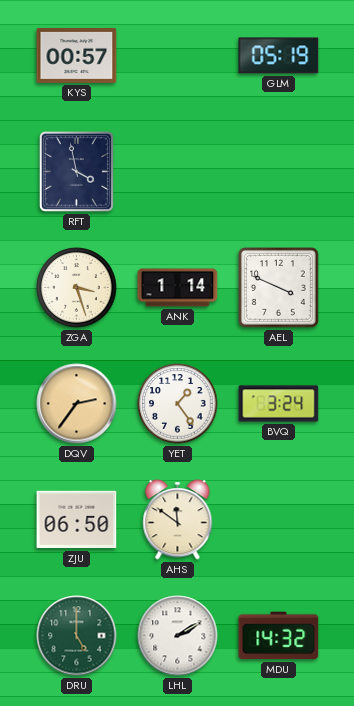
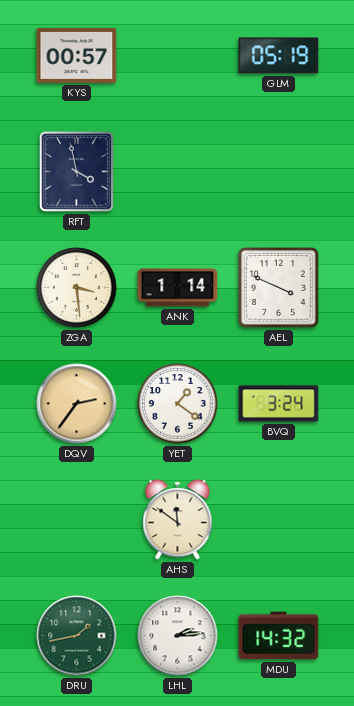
ZGA: 3:27 -> 3:29
YET: 1:24 -> 1:21
ZJU: 06:50 -> none
DRU: 5:00 -> 1:43
LHL: 2:10 -> 2:14
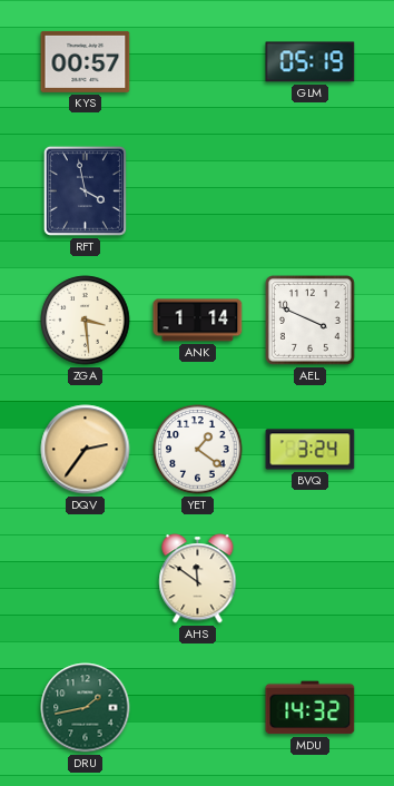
LHL: 2:14 -> none
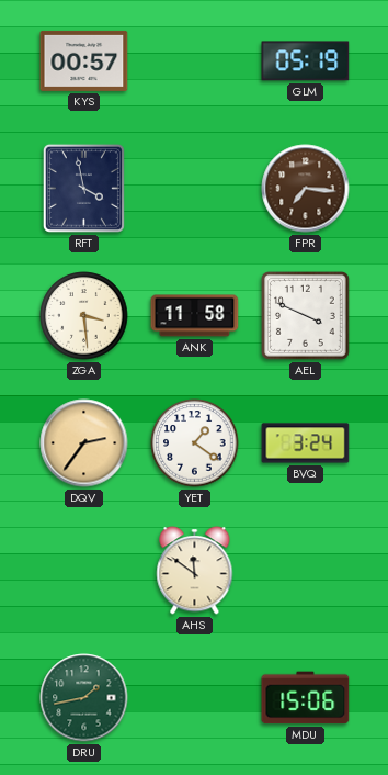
FPR: none -> 7:16
ANK: 1:14 -> 11:58
MDU: 14:32 -> 15:06
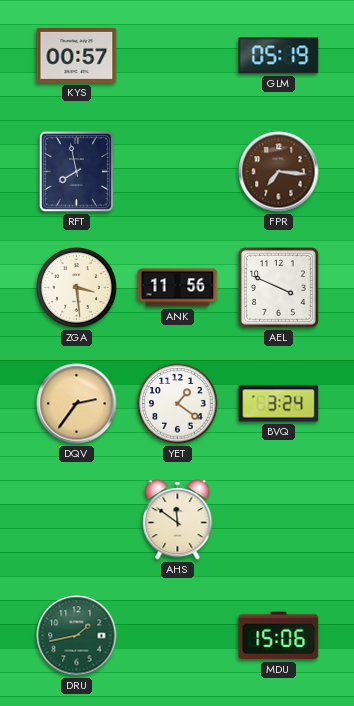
RFT: 3:58 -> 7:58
ANK: 11:58 -> 11:56
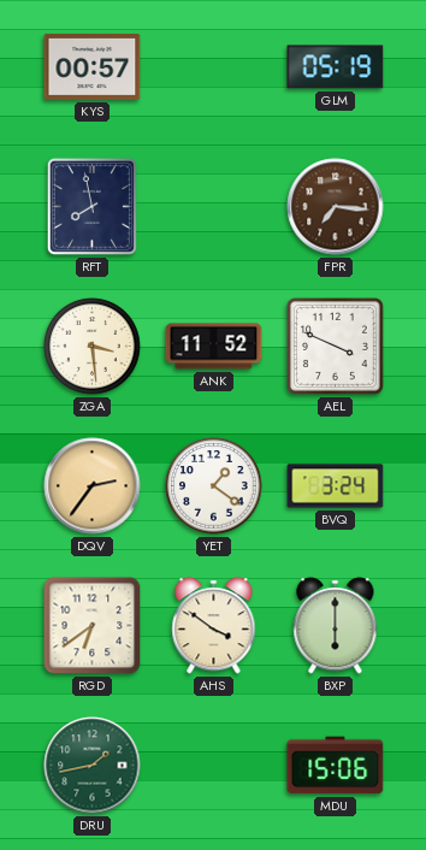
ANK: 11:56 -> 11:52
RGD: none -> 6:39
AHS: 11:51 -> 3:51
BXP: none -> 6:00
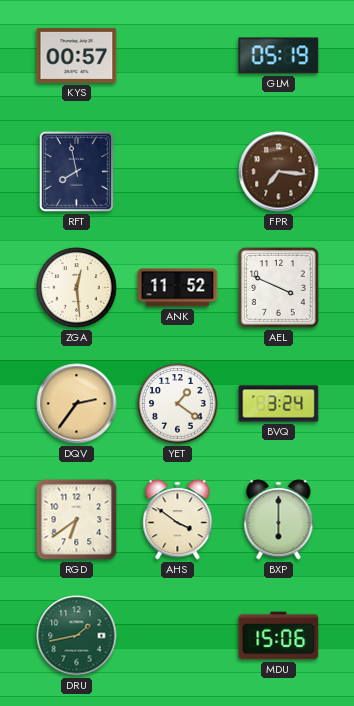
ZGA: 3:29 -> 12:29
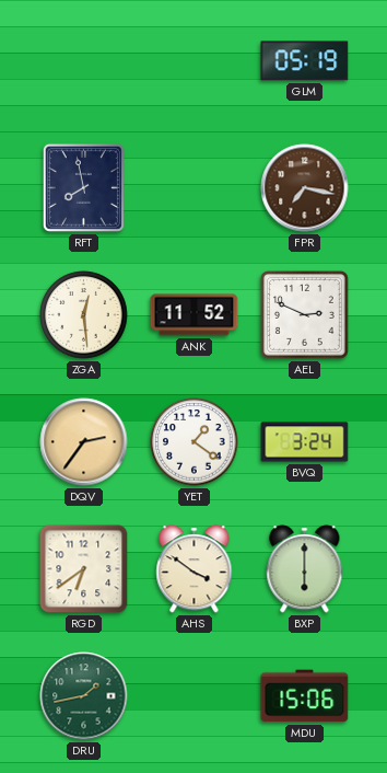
KYS: 00:57 -> none
FPR: 7:16 -> 7:17
AEL: 3:49 -> 2:49
